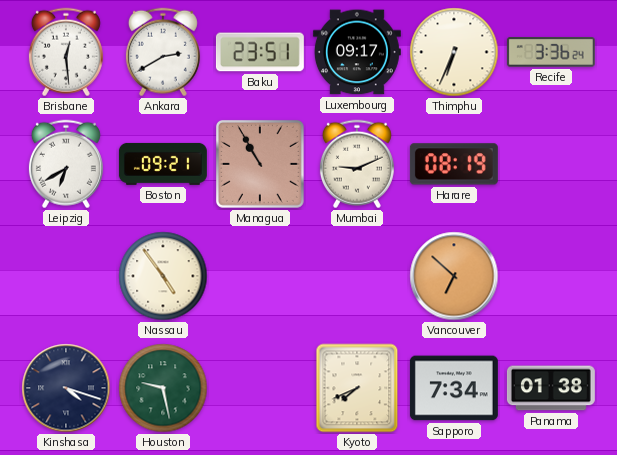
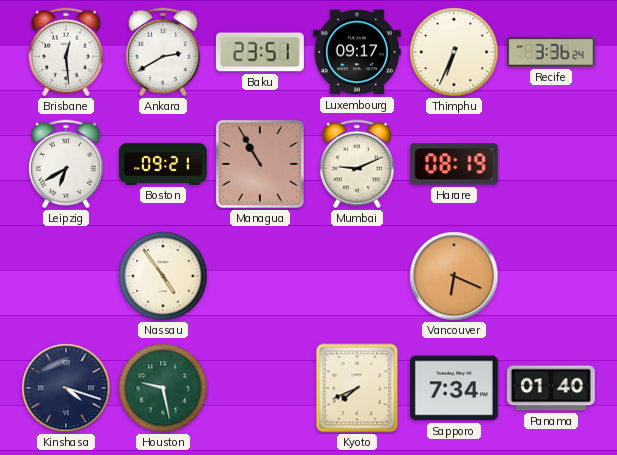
Vancouver: 6:52 -> 6:19
Panama: 01:38 -> 01:40
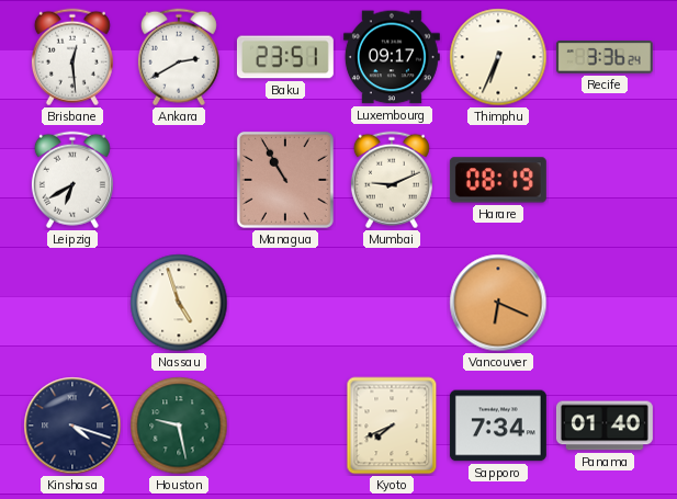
Boston: 09:21 -> none
Nassau: 4:54 -> 4:57
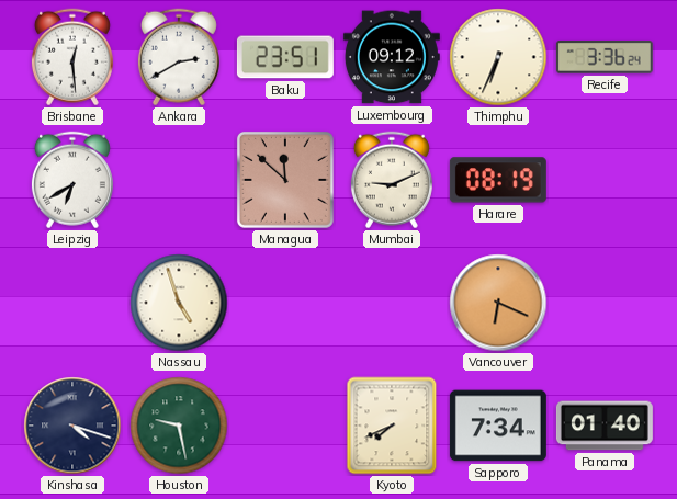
Luxembourg: 09:17 -> 09:12
Managua: 10:55 -> 11:52
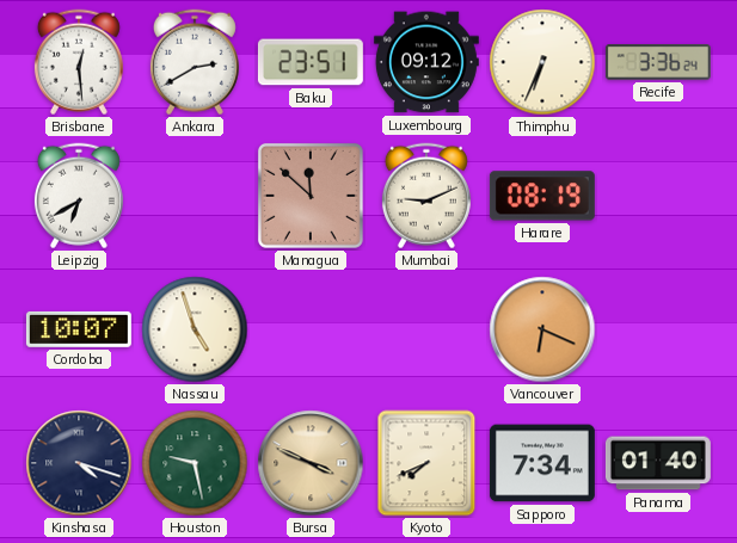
Cordoba: none -> 10:07
Bursa: none -> 3:49
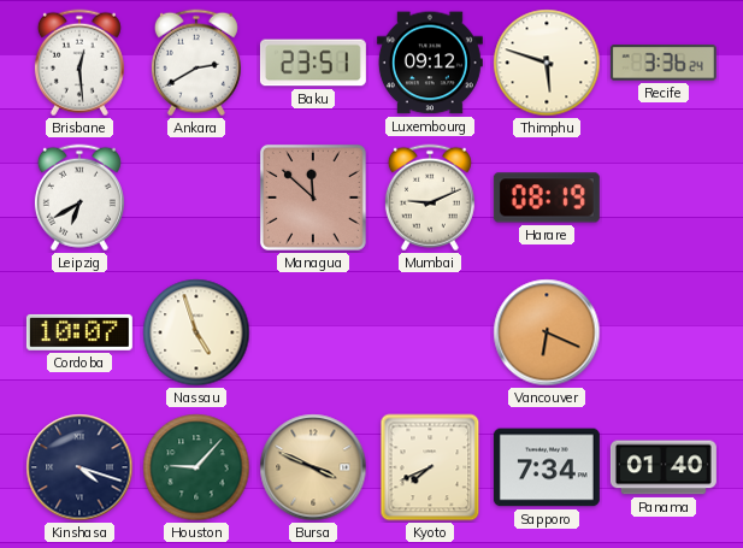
Thimphu: 6:34 -> 5:48
Houston: 9:28 -> 9:07
